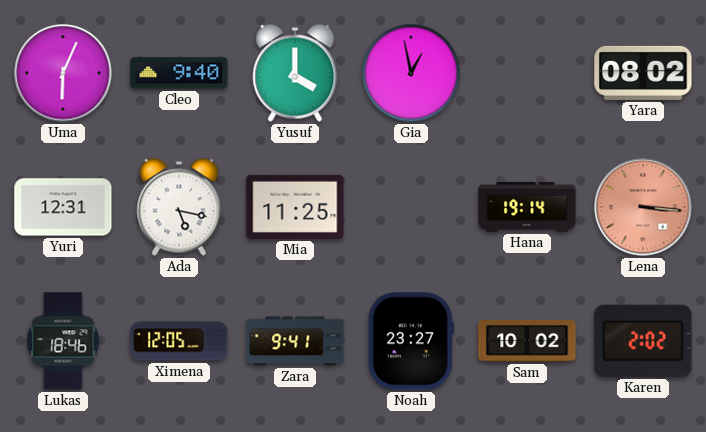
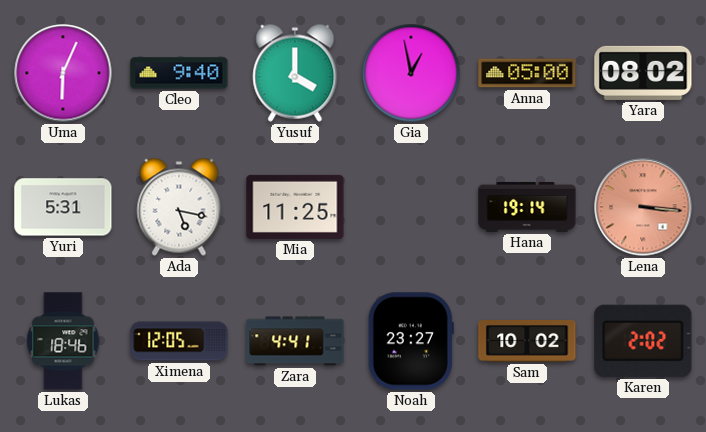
Anna: none -> 05:00
Yuri: 12:31 -> 5:31
Zara: 9:41 -> 4:41
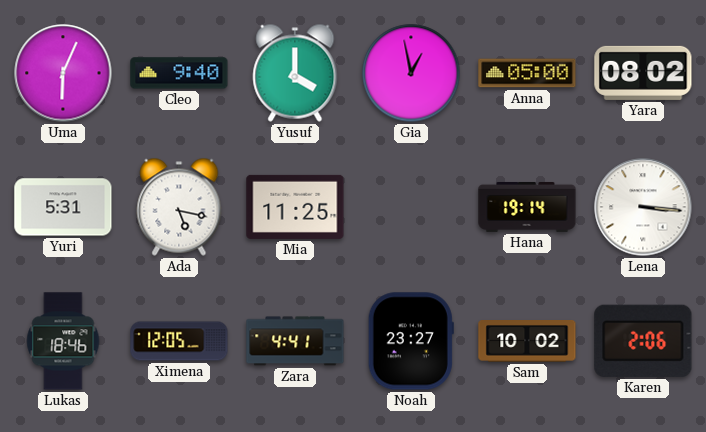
Lena dial: salmon -> white
Karen: 2:02 -> 2:06
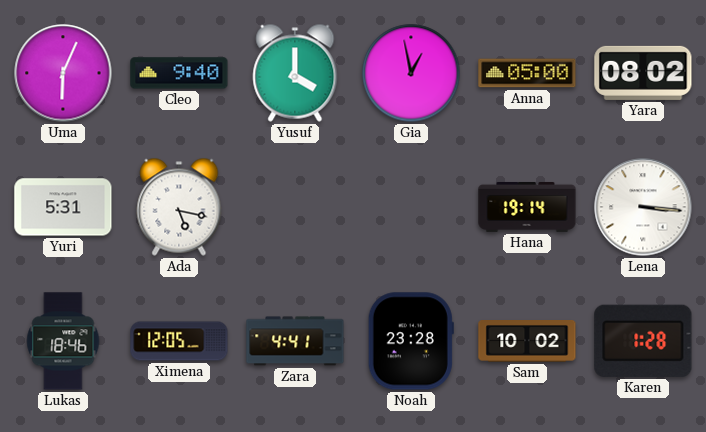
Mia: 11:25 -> none
Noah: 23:27 -> 23:28
Karen: 2:06 -> 1:28
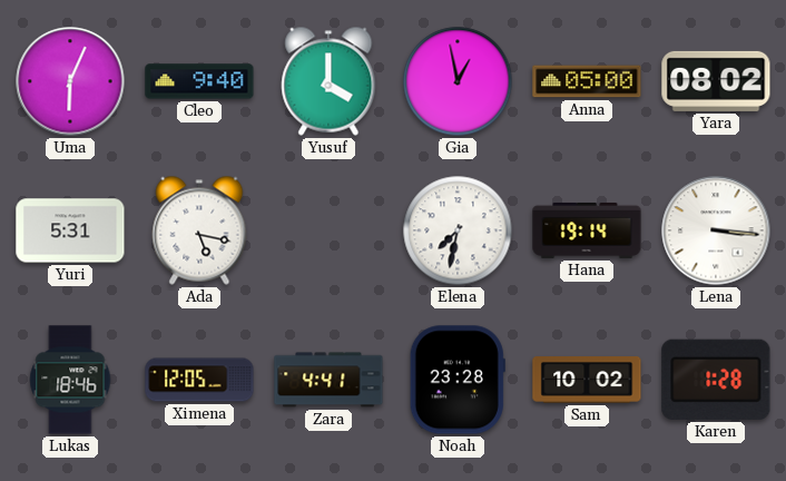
Elena: none -> 7:32
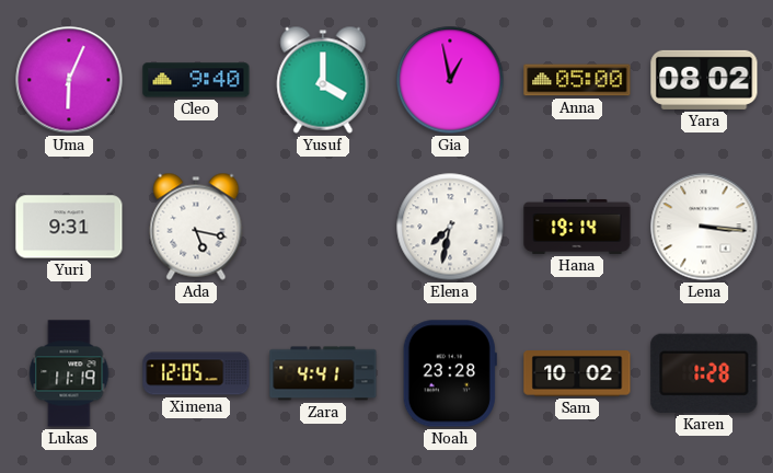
Yuri: 5:31 -> 9:31
Lukas: 18:46 -> 11:19
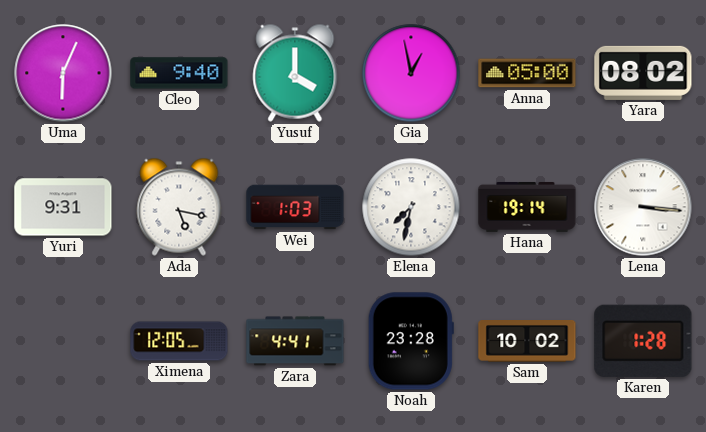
Wei: none -> 1:03
Lukas: 11:19 -> none
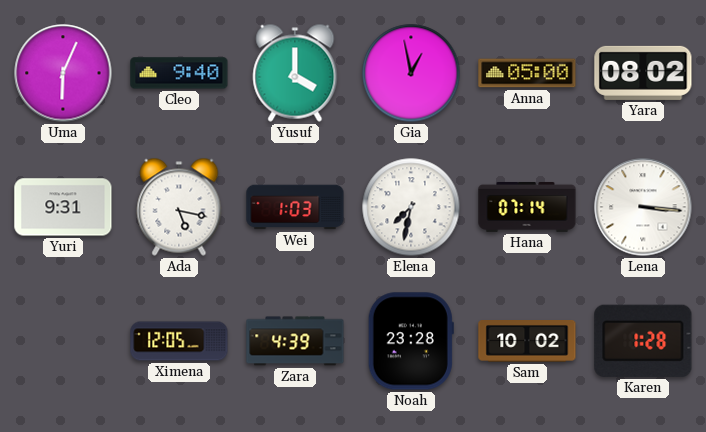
Hana: 19:14 -> 07:14
Zara: 4:41 -> 4:39
